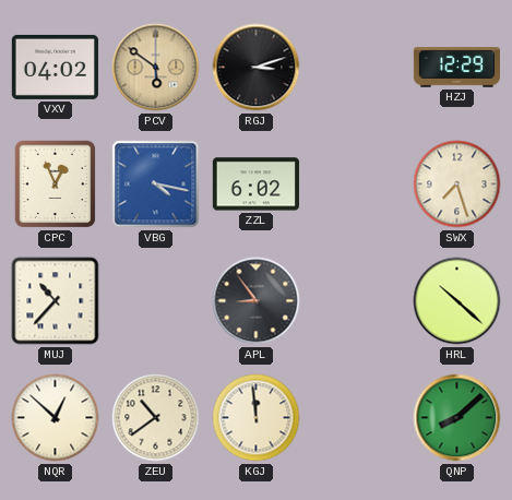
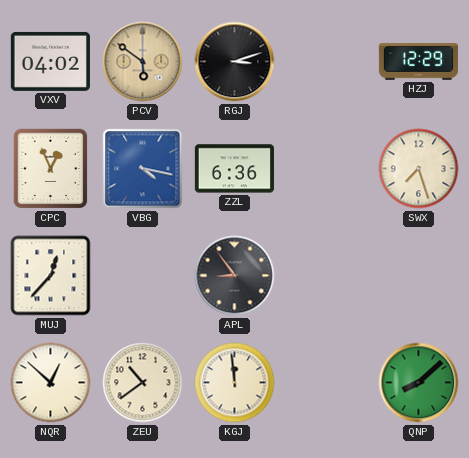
ZZL: 6:02 -> 6:36
MUJ: 10:37 -> 12:37
HRL: 10:22 -> none
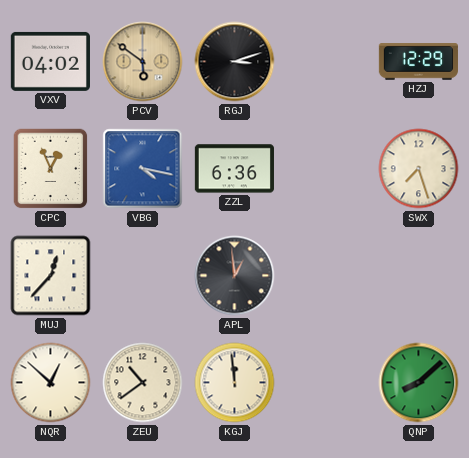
APL: 8:54 -> 12:59
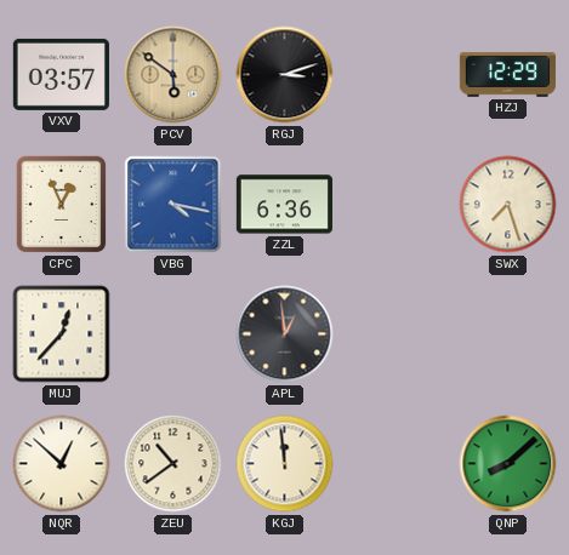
VXV: 04:02 -> 03:57
